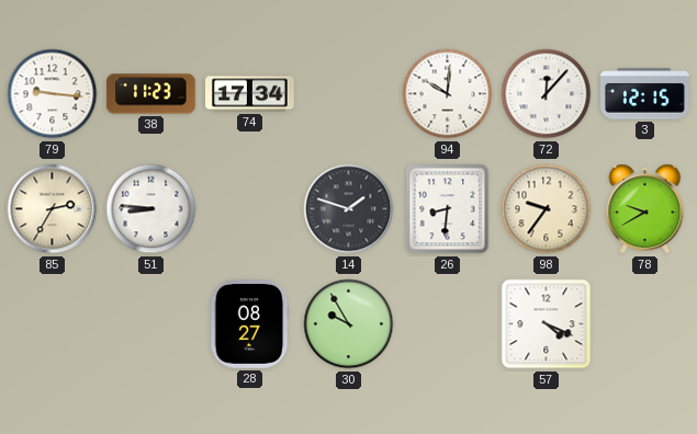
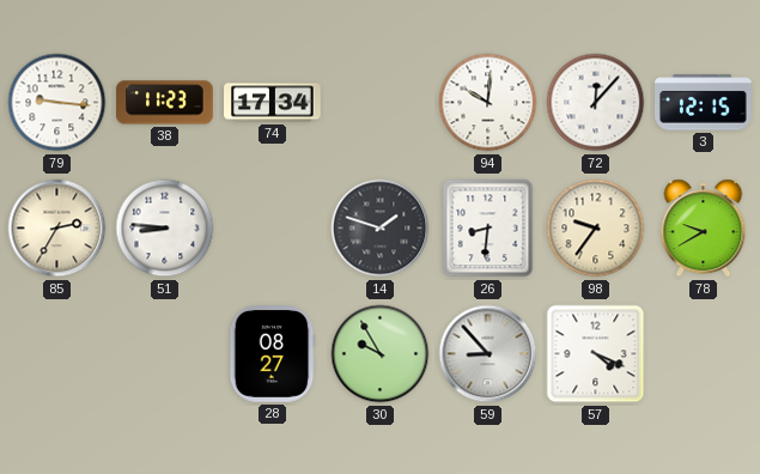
59: none -> 8:53
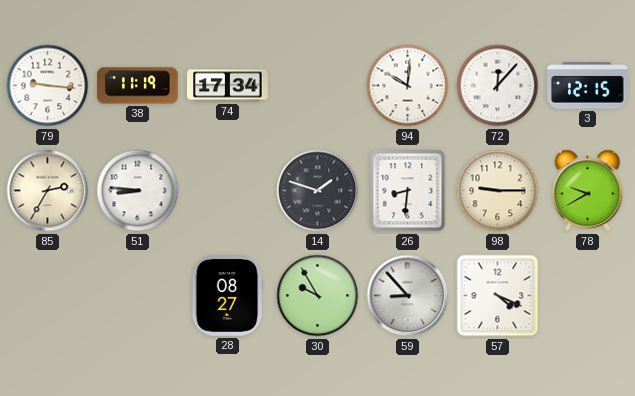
38: 11:23 -> 11:19
98: 9:36 -> 9:15
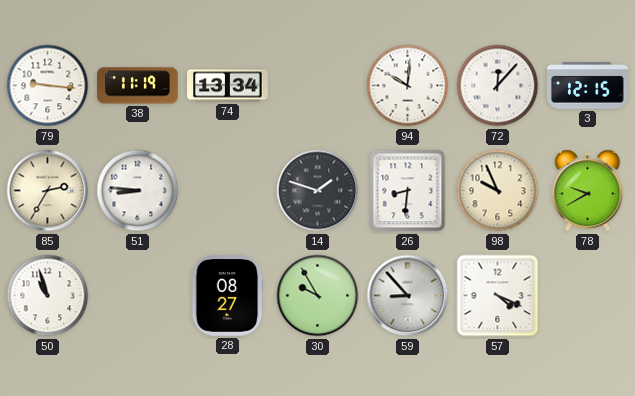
74: 17:34 -> 13:34
98: 9:15 -> 9:56
50: none -> 10:57
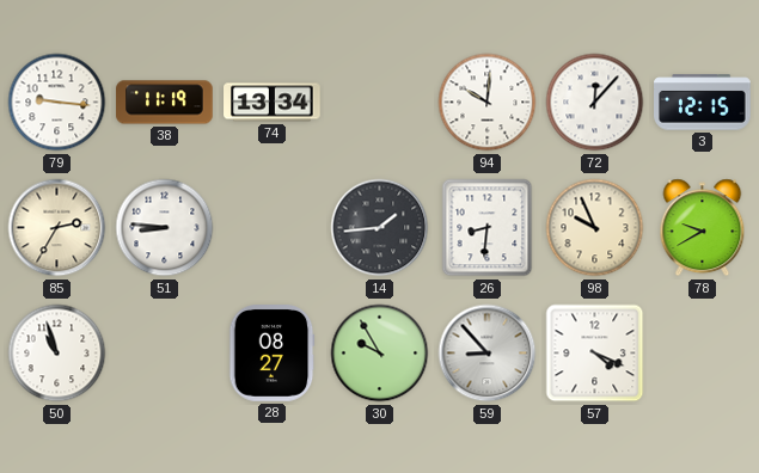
14: 1:48 -> 1:44
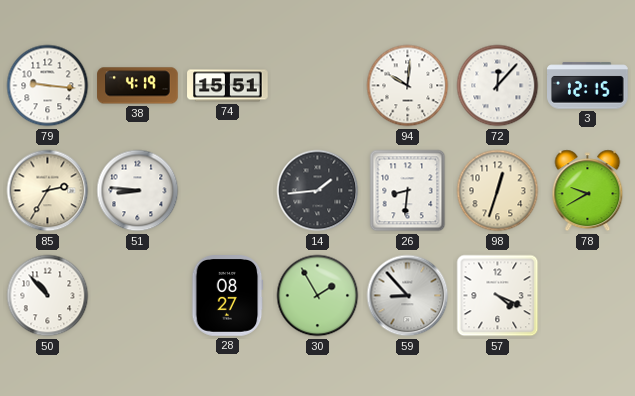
38: 11:19 -> 4:19
74: 13:34 -> 15:51
98: 9:56 -> 12:33
50: 10:57 -> 10:53
30: 9:55 -> 1:55
